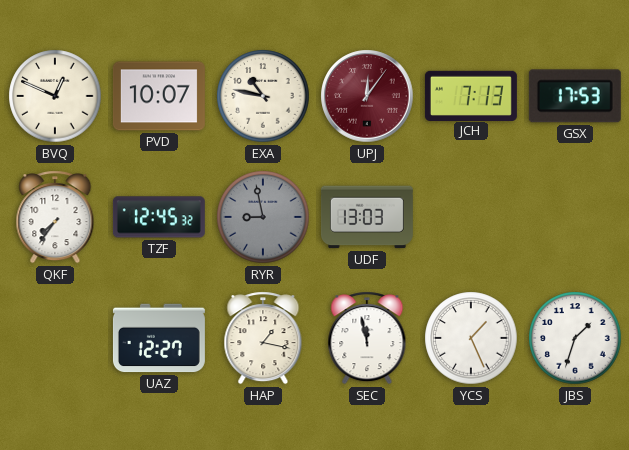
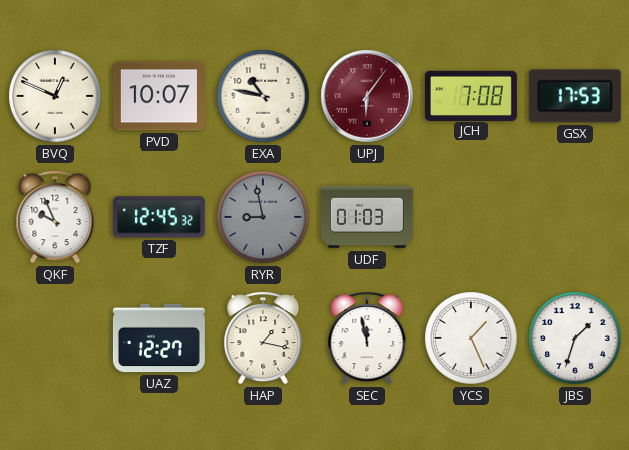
UPJ: 12:06 -> 6:06
JCH: 7:13 -> 7:08
QKF: 7:36 -> 9:56
UDF: 13:03 -> 01:03
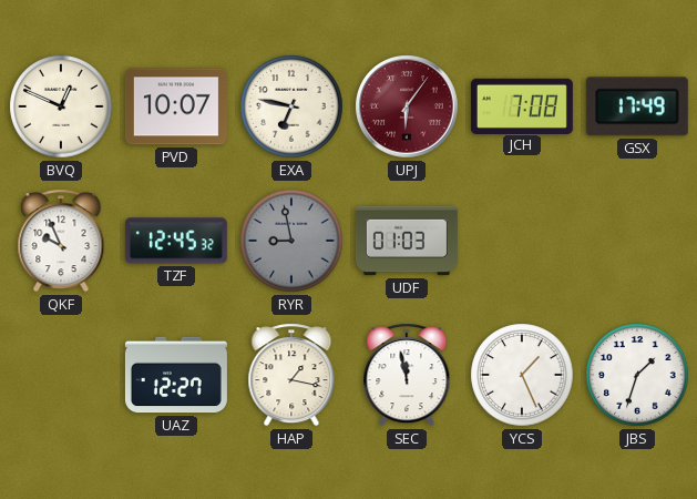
EXA: 10:47 -> 6:47
GSX: 17:53 -> 17:49
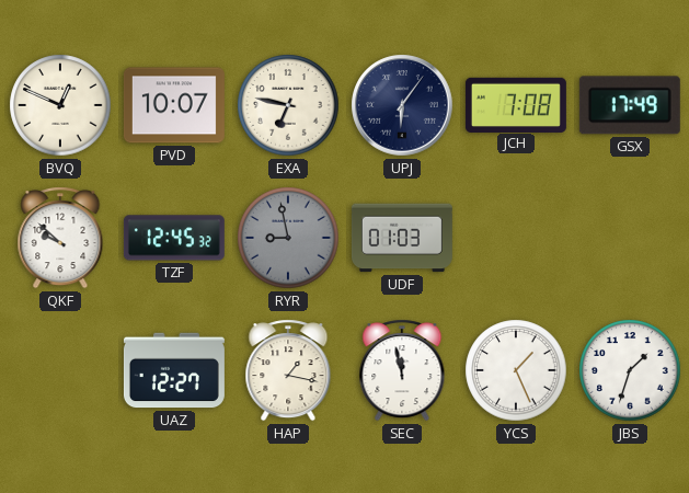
UPJ dial: burgundy -> navy
QKF: 9:56 -> 9:52
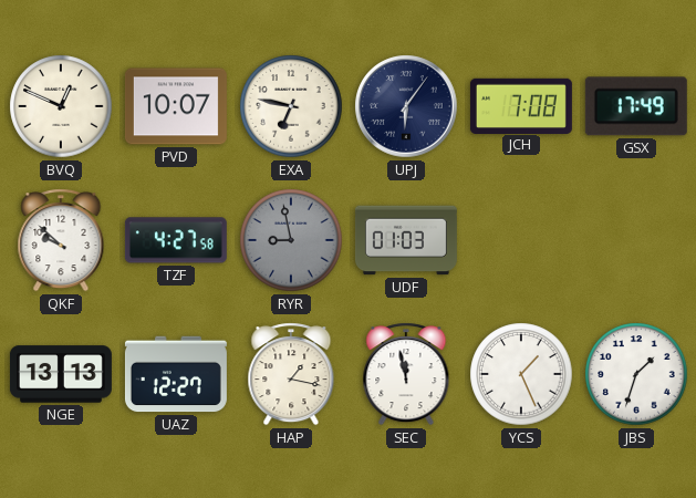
TZF: 12:45 -> 4:27
NGE: none -> 13:13
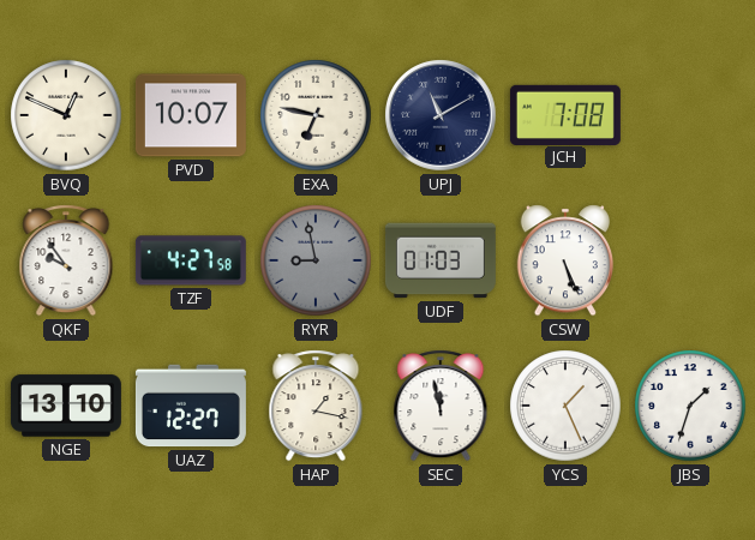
UPJ: 6:06 -> 11:10
GSX: 17:49 -> none
QKF: 9:52 -> 9:54
CSW: none -> 5:26
NGE: 13:13 -> 13:10
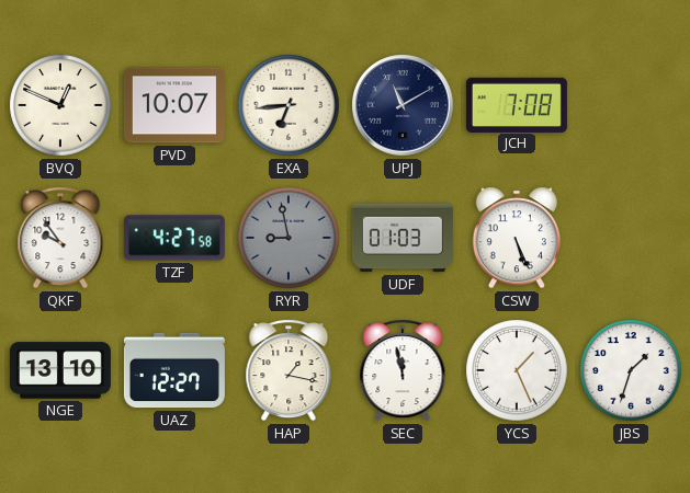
EXA: 6:47 -> 6:44
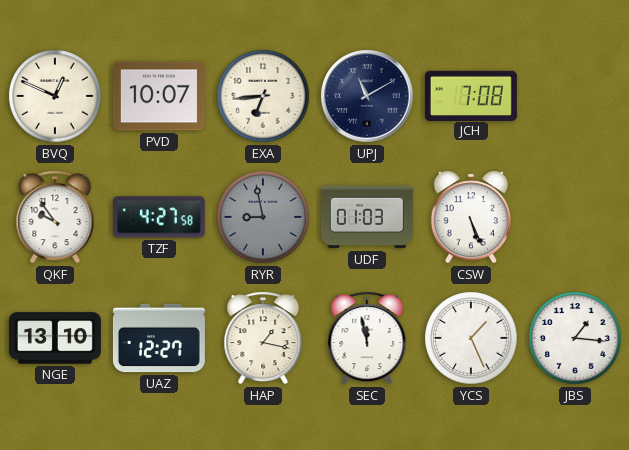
JBS: 1:33 -> 1:16
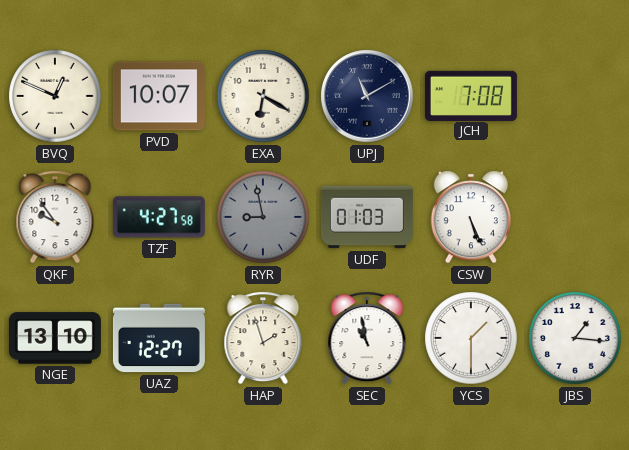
EXA: 6:44 -> 6:20
HAP: 1:17 -> 1:57
SEC: 11:58 -> 10:58
YCS: 1:26 -> 1:30
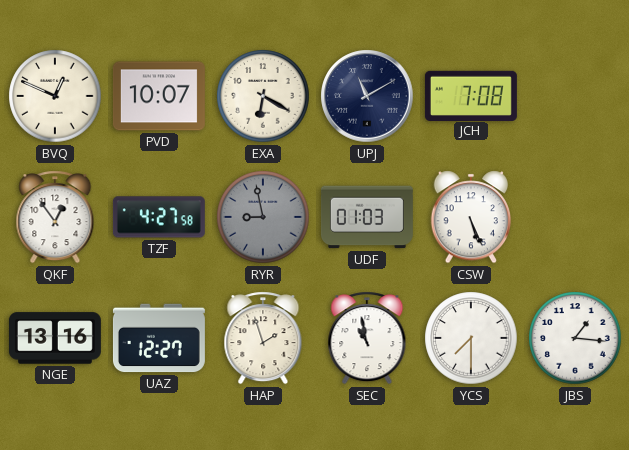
QKF: 9:54 -> 12:54
NGE: 13:10 -> 13:16
YCS: 1:30 -> 7:30
